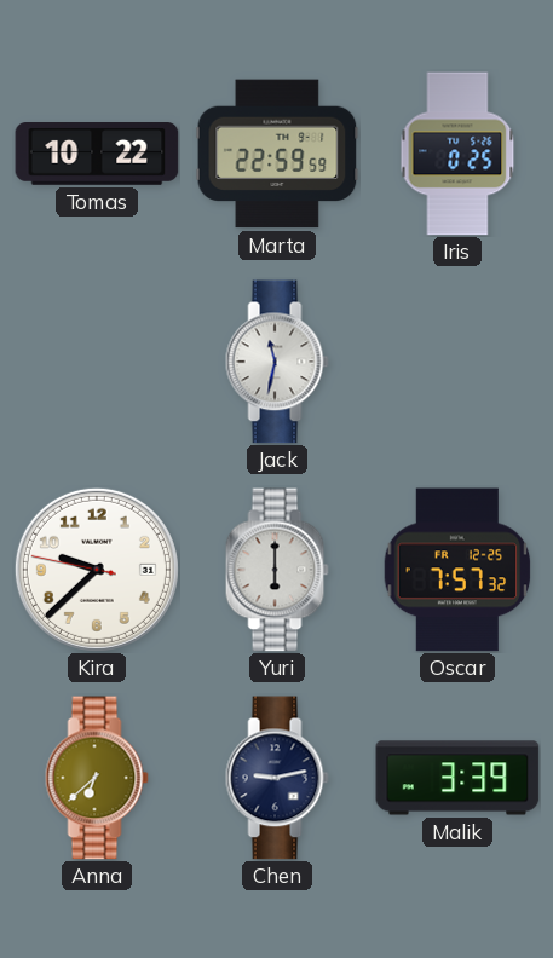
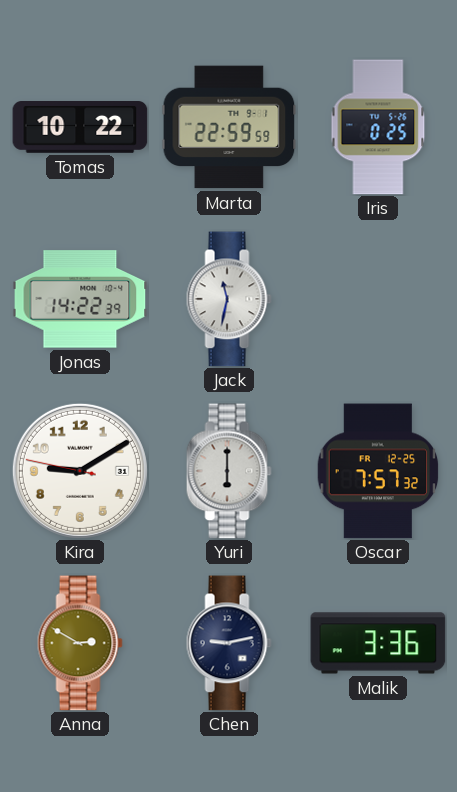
Jonas: none -> 14:22
Kira: 9:37 -> 9:09
Anna: 6:38 -> 2:50
Malik: 3:39 -> 3:36
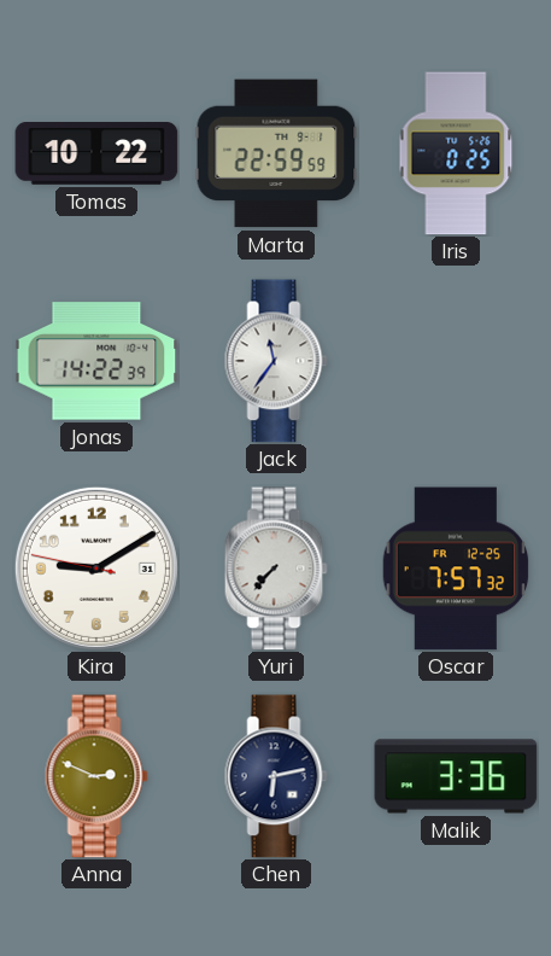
Jack: 11:32 -> 11:36
Yuri: 6:00 -> 7:37
Anna: 2:50 -> 2:49
Chen: 9:13 -> 6:13
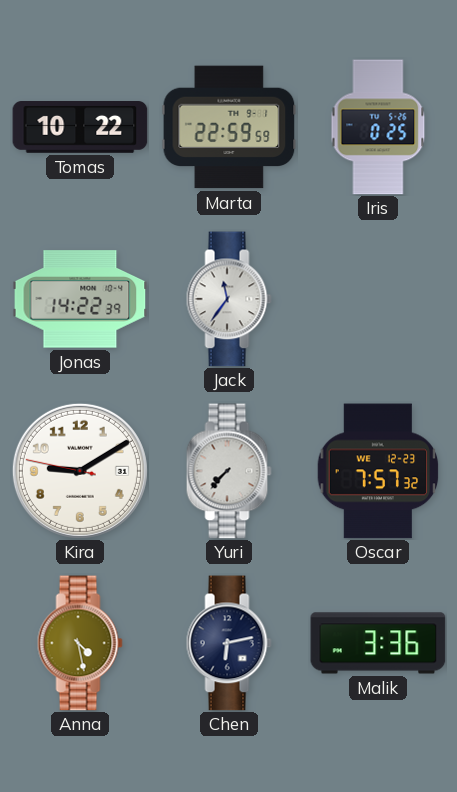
Oscar date: FR 12-25 -> WE 12-23
Anna: 2:49 -> 4:28
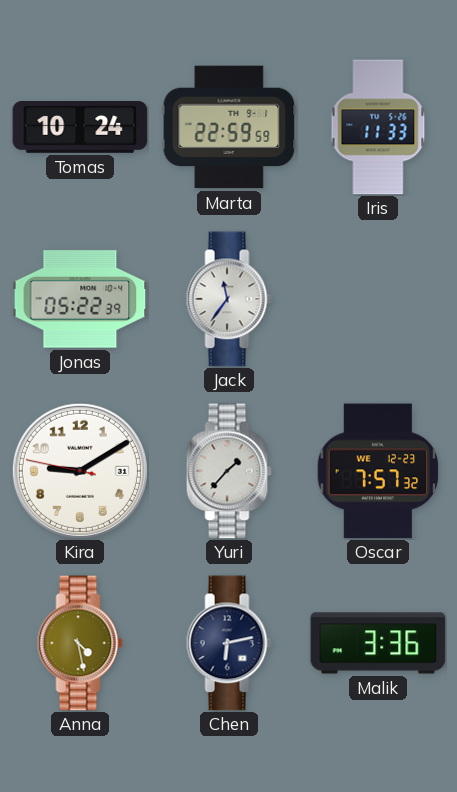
Tomas: 10:22 -> 10:24
Iris: 0:25 -> 11:33
Jonas: 14:22 -> 05:22
Yuri: 7:37 -> 1:37
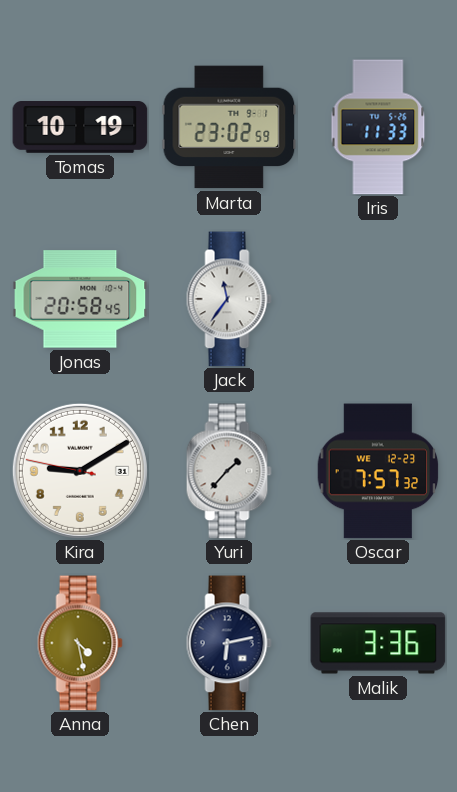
Tomas: 10:24 -> 10:19
Marta: 22:59 -> 23:02
Jonas: 05:22 -> 20:58
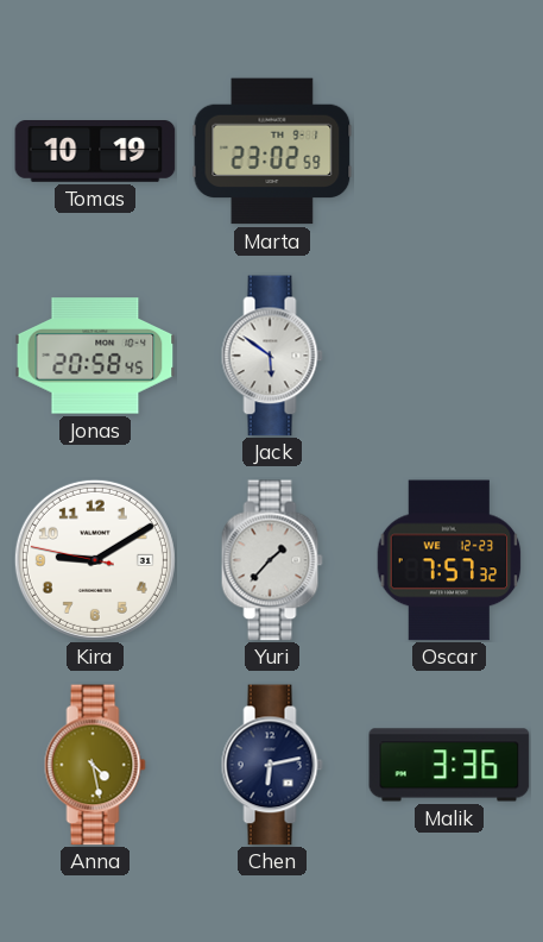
Iris: 11:33 -> none
Jack: 11:36 -> 5:51
